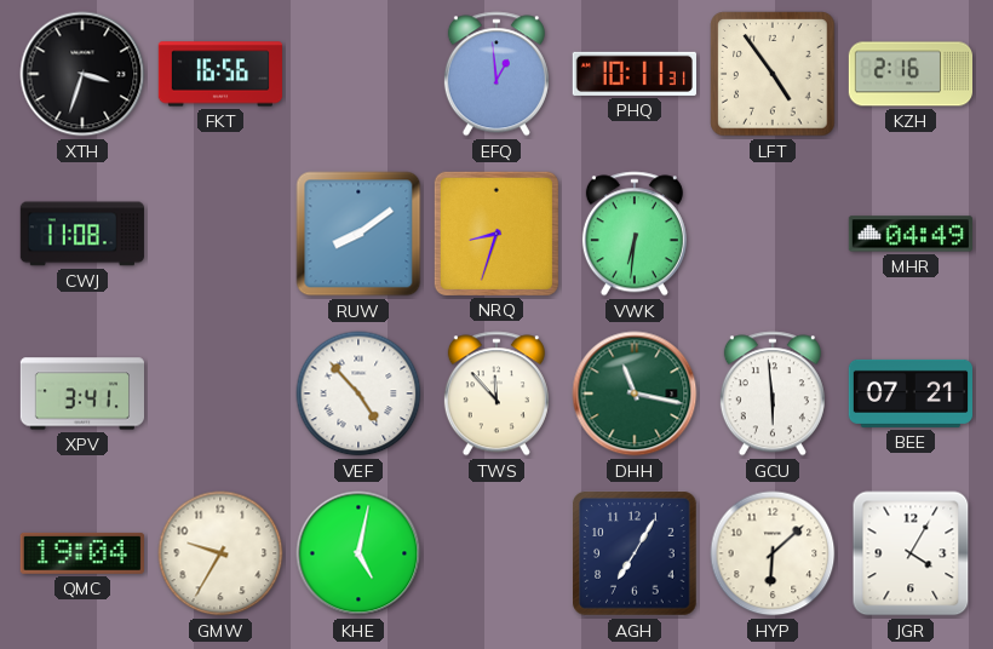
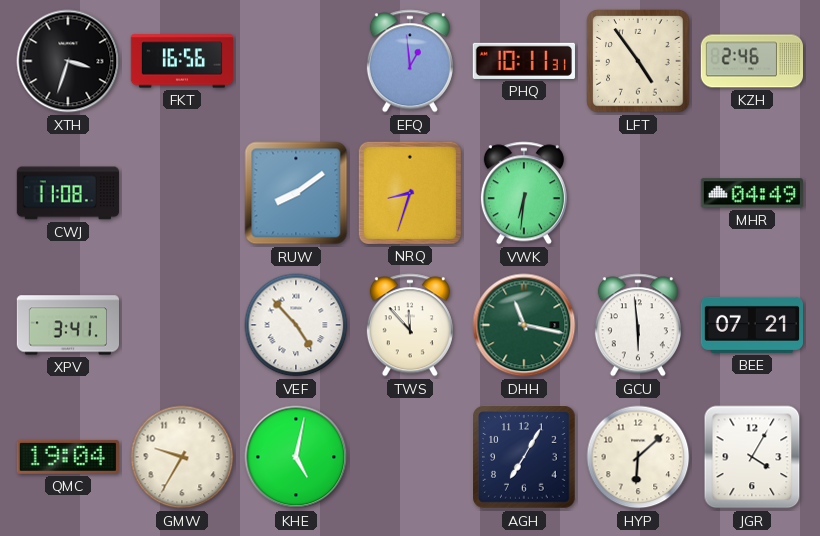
KZH: 2:16 -> 2:46
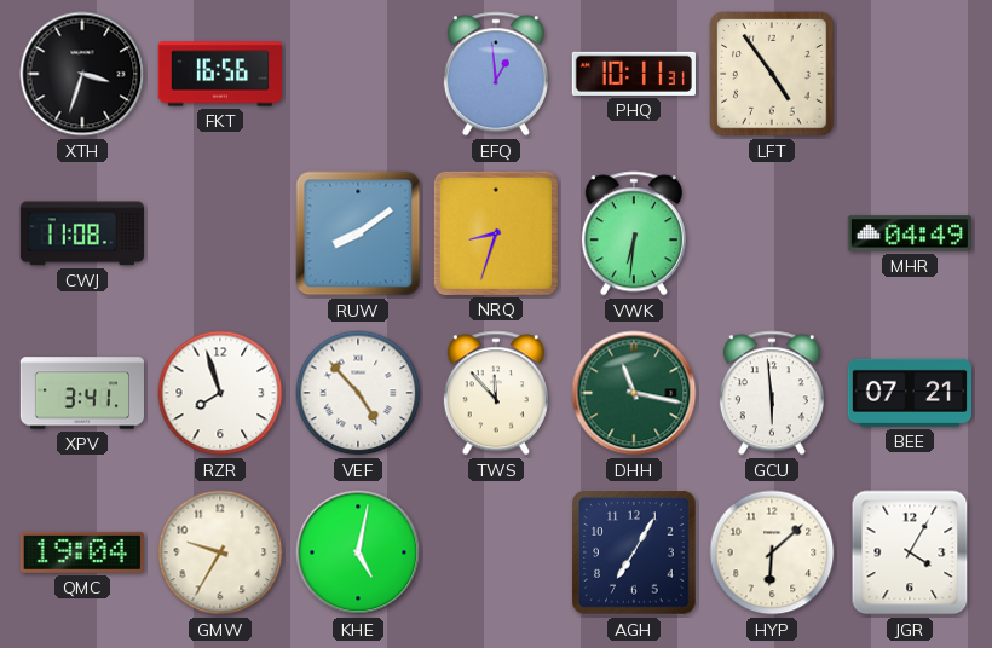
KZH: 2:46 -> none
RZR: none -> 7:57
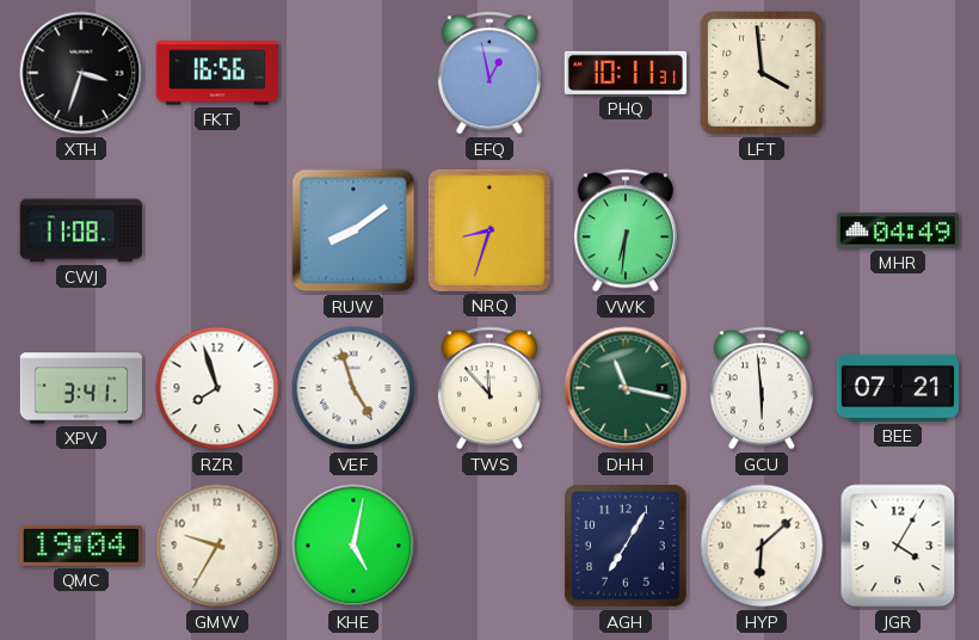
EFQ: 12:59 -> 12:58
LFT: 4:54 -> 3:59
VEF: 4:53 -> 4:57
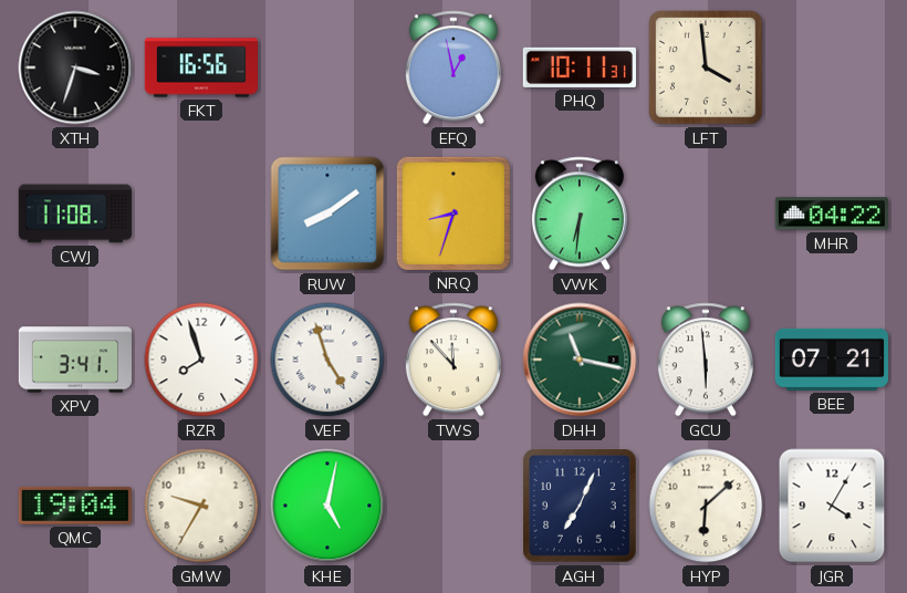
MHR: 04:49 -> 04:22
AGH: 7:05 -> 7:04
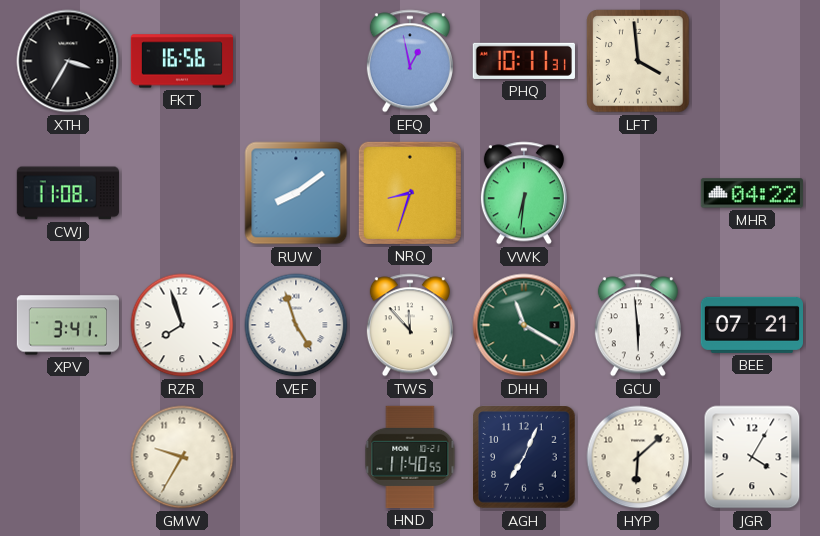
XTH: 3:33 -> 3:35
DHH: 11:17 -> 11:20
QMC: 19:04 -> none
KHE: 5:02 -> none
HND: none -> 11:40
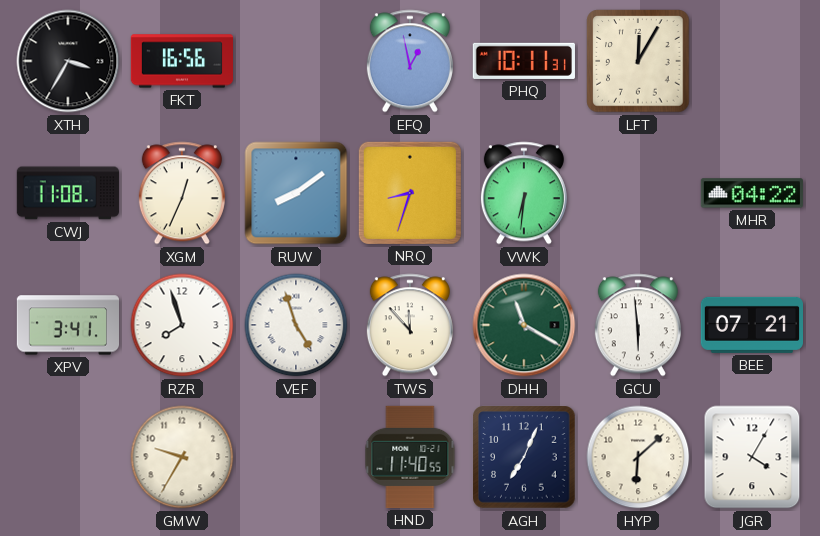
LFT: 3:59 -> 12:05
XGM: none -> 12:34
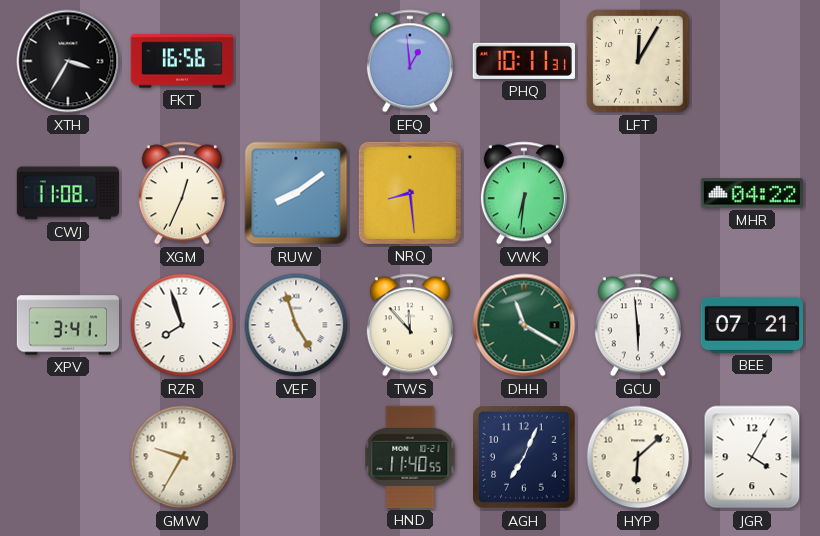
EFQ: 12:58 -> 12:59
NRQ: 8:33 -> 8:29
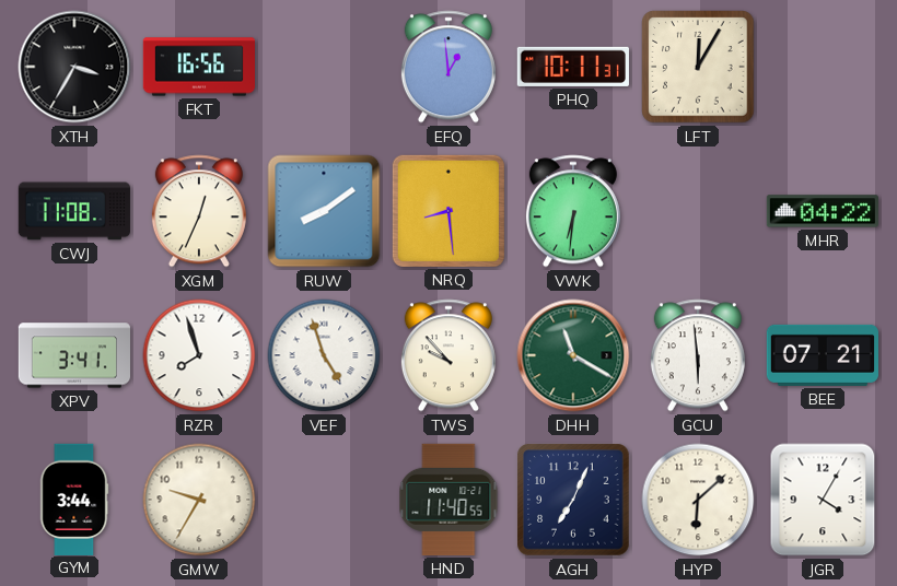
TWS: 11:53 -> 9:53
GYM: none -> 3:44
